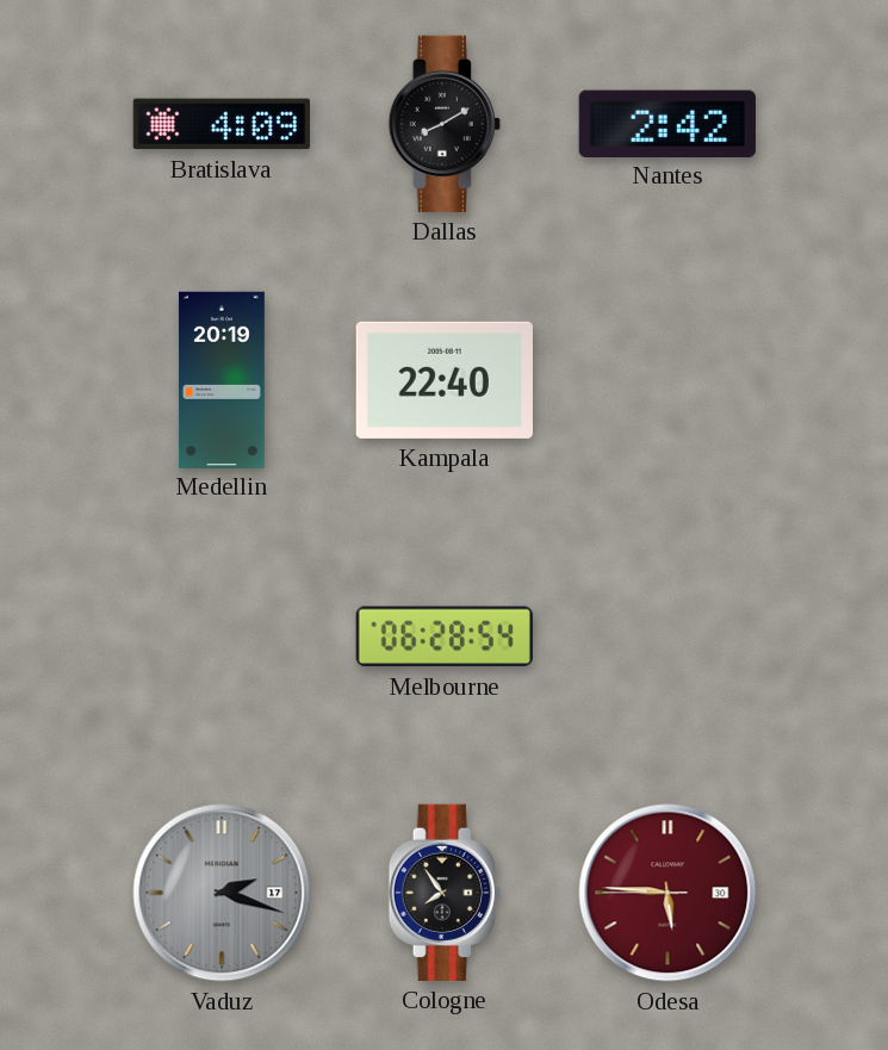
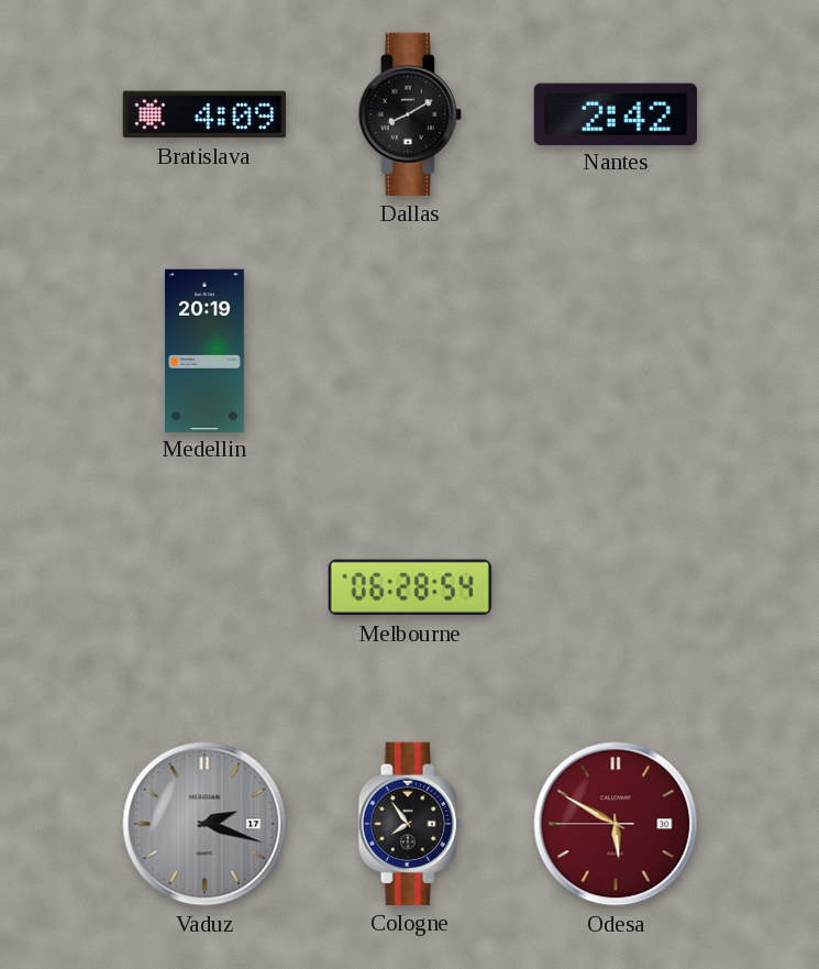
Kampala: 22:40 -> none
Odesa: 5:45 -> 5:49
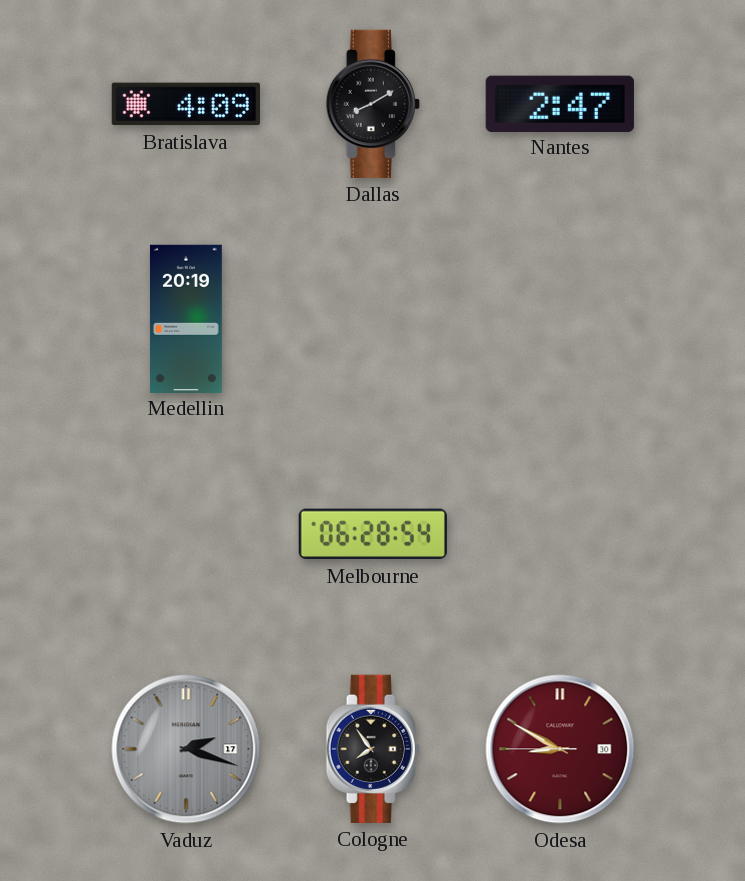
Nantes: 2:42 -> 2:47
Odesa: 5:49 -> 8:49
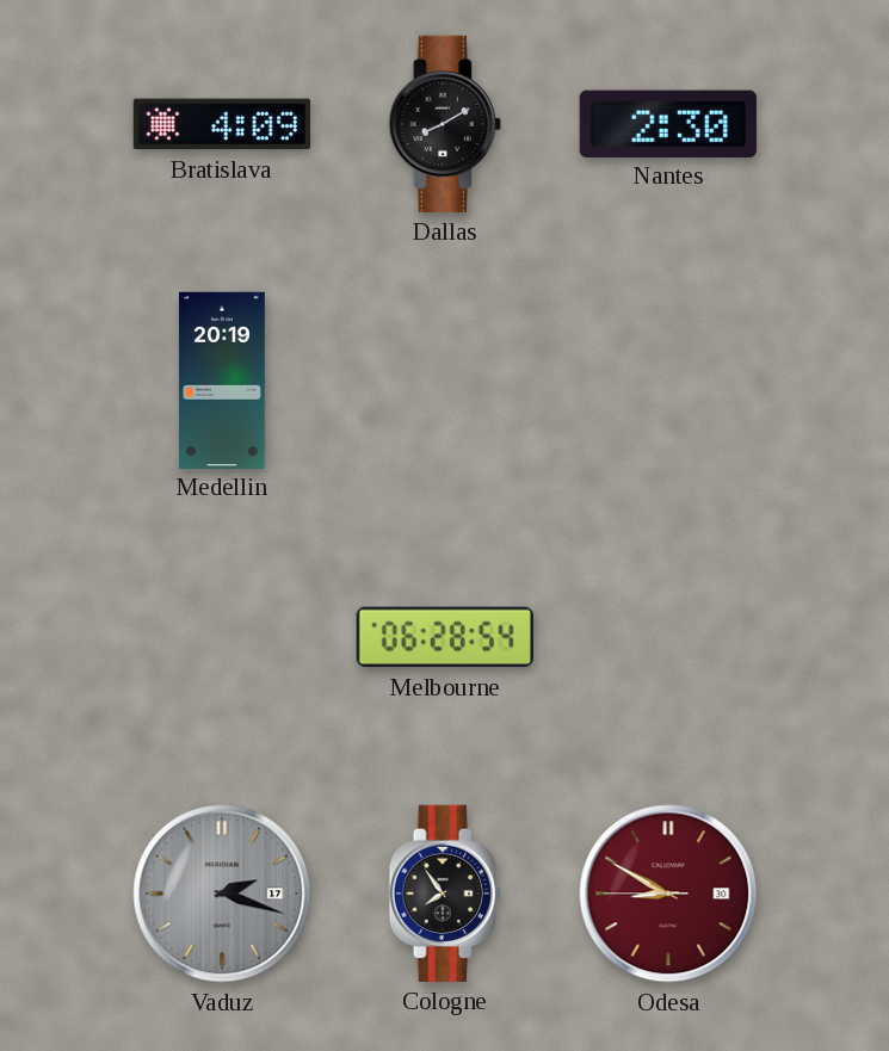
Nantes: 2:47 -> 2:30
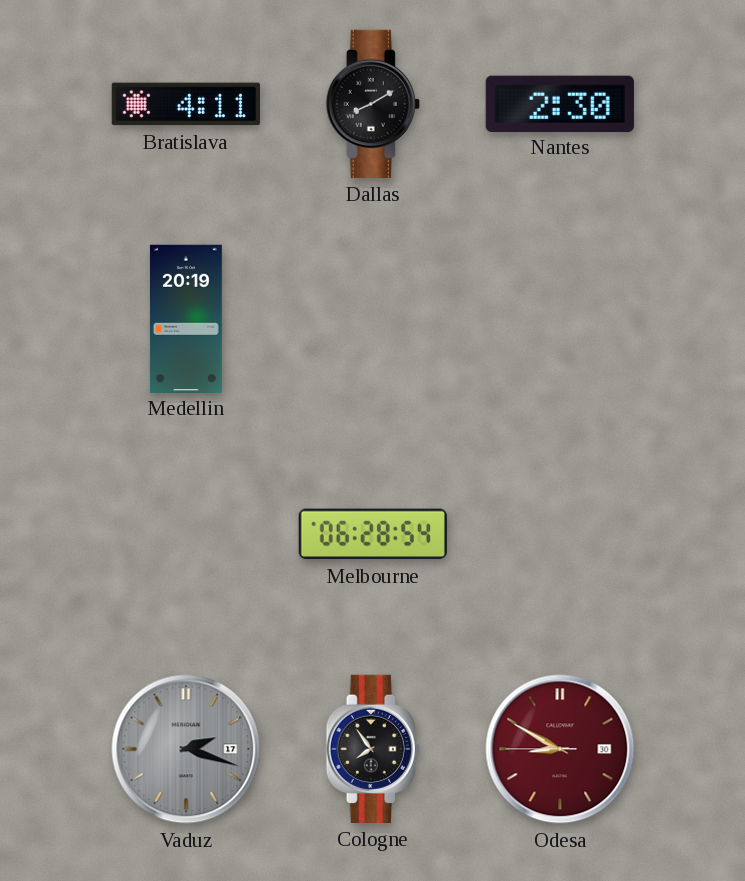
Bratislava: 4:09 -> 4:11
